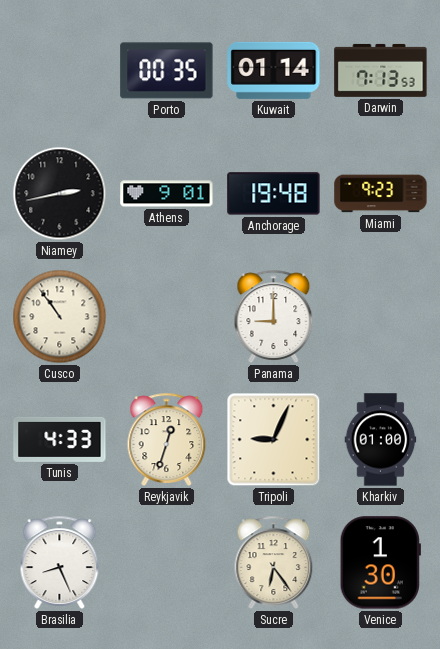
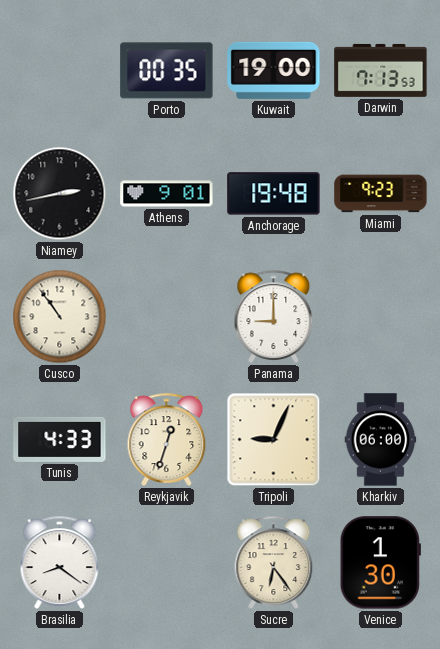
Kuwait: 01:14 -> 19:00
Kharkiv: 01:00 -> 06:00
Brasilia: 8:26 -> 8:21
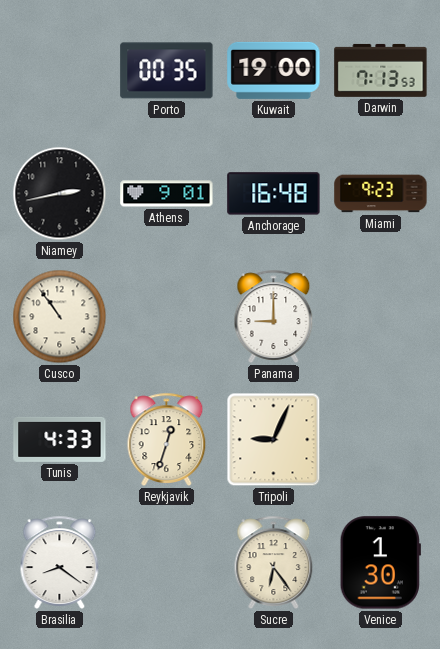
Anchorage: 19:48 -> 16:48
Kharkiv: 06:00 -> none
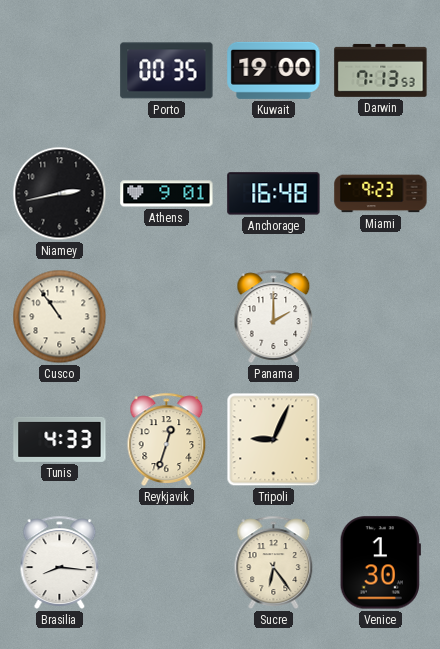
Panama: 9:00 -> 2:00
Brasilia: 8:21 -> 8:16
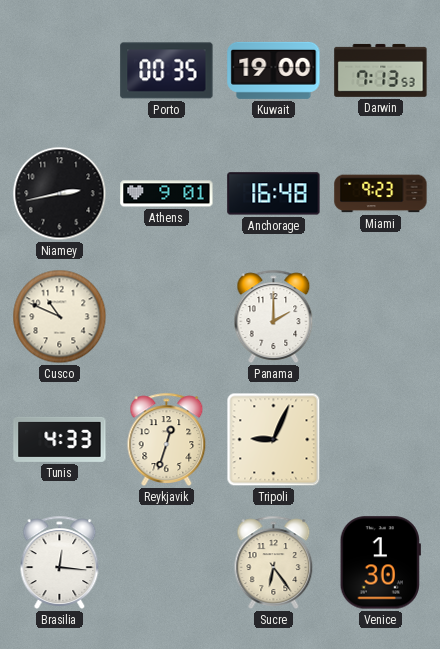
Cusco: 10:54 -> 10:49
Brasilia: 8:16 -> 12:16
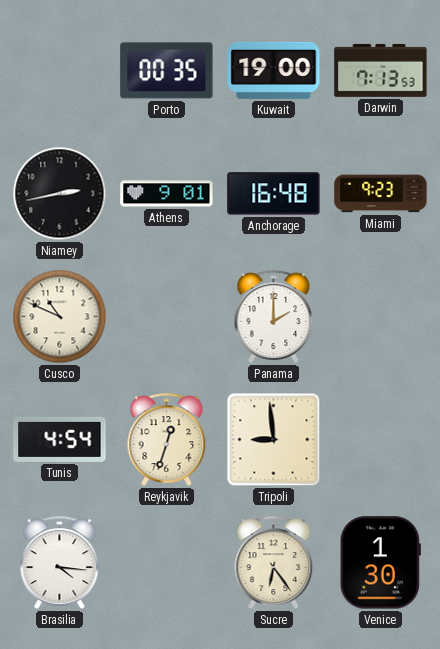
Tunis: 4:33 -> 4:54
Tripoli: 9:04 -> 8:59
Brasilia: 12:16 -> 4:16
